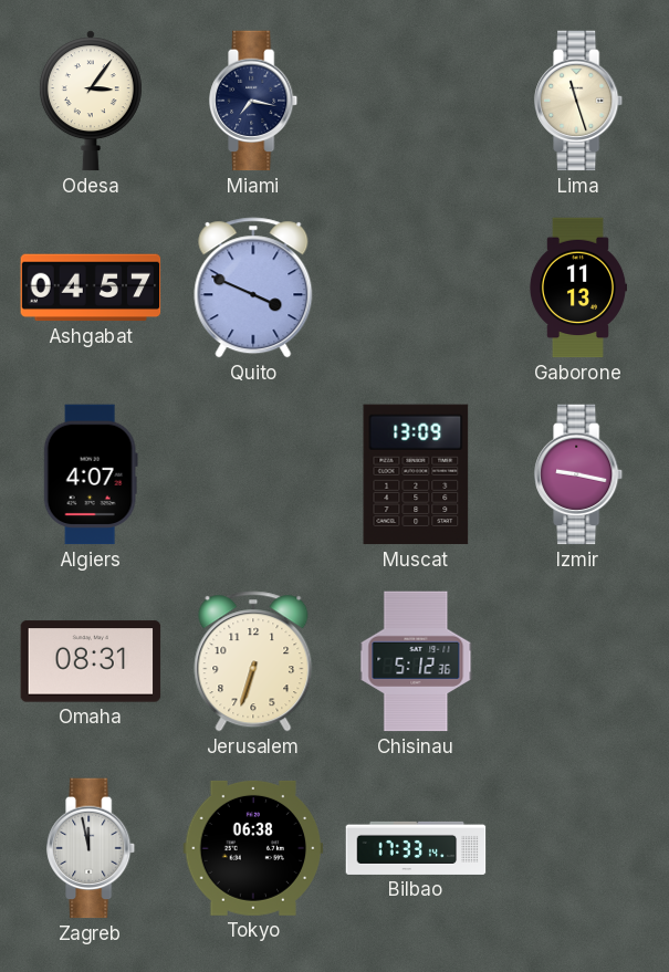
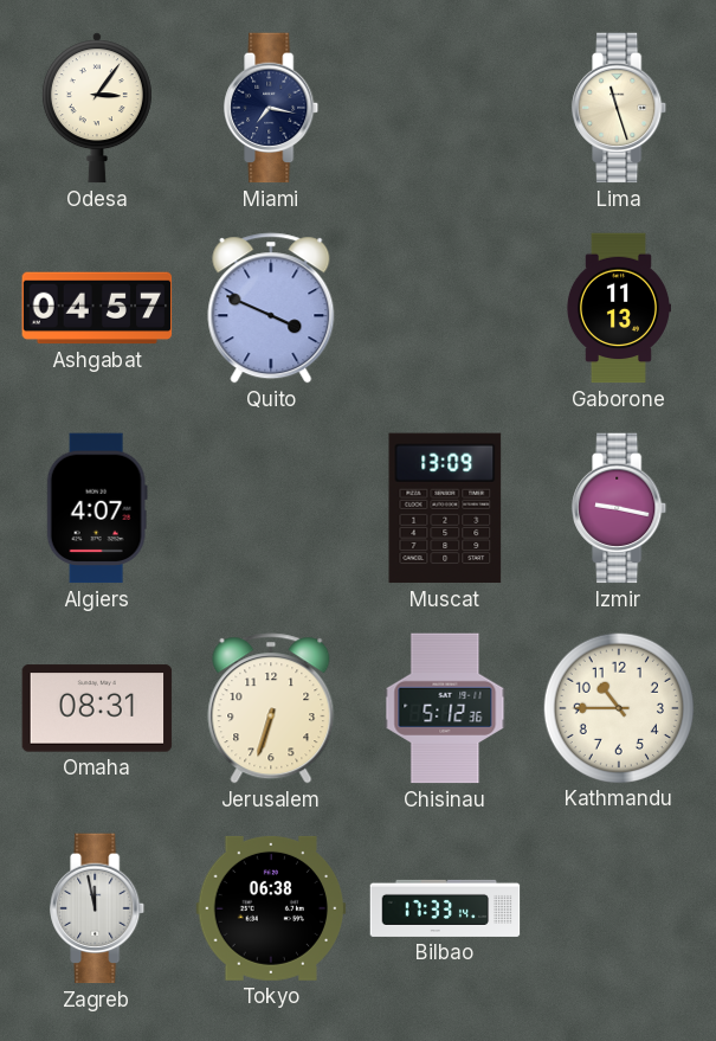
Kathmandu: none -> 10:45
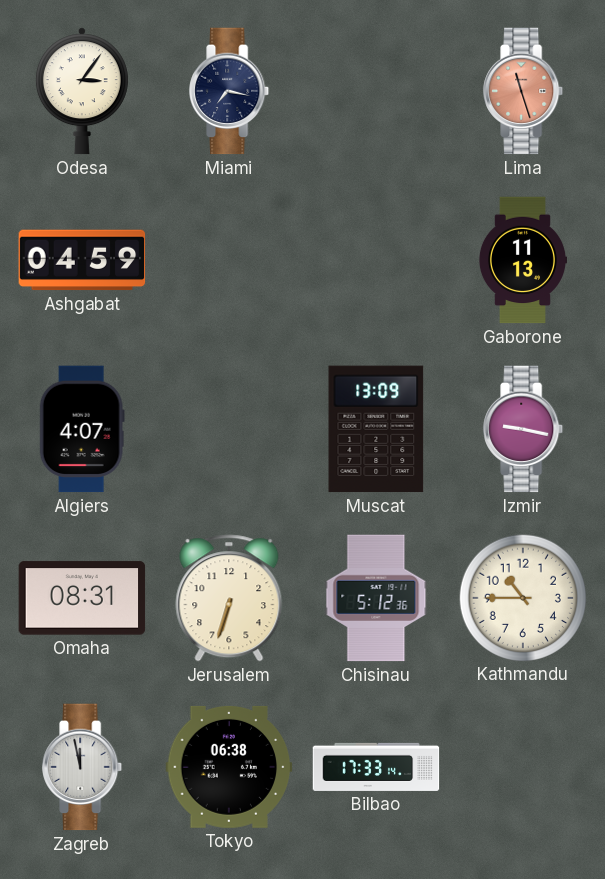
Lima dial: cream -> salmon
Ashgabat: 04:57 -> 04:59
Quito: 3:49 -> none
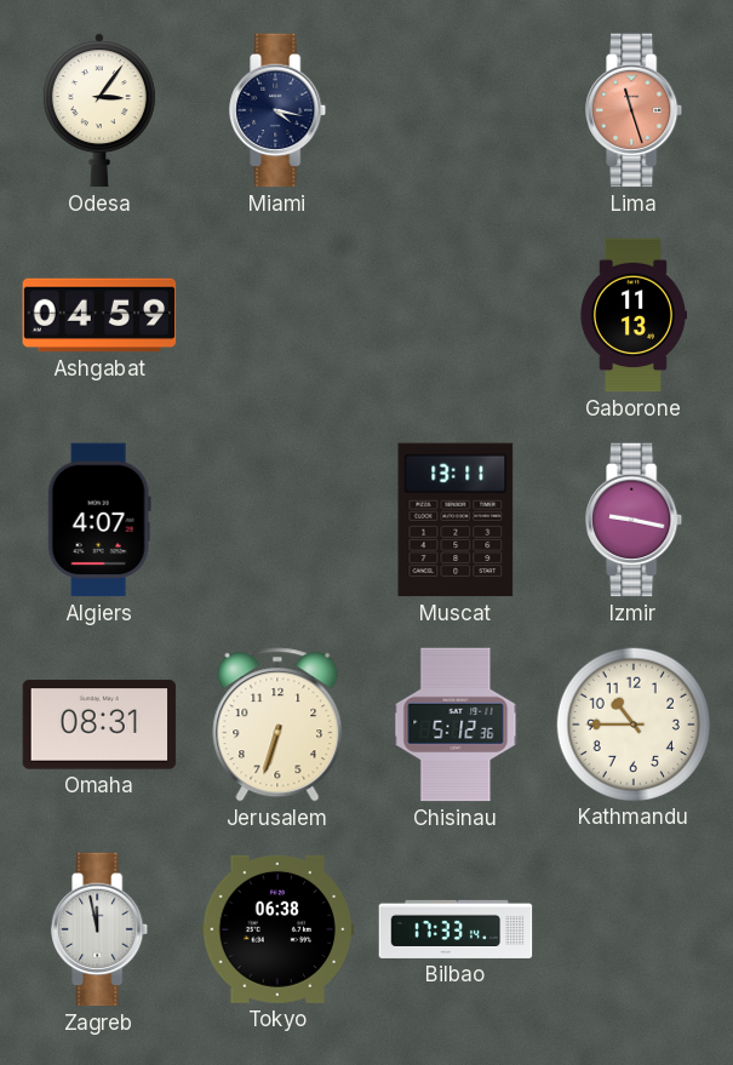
Miami: 7:17 -> 4:17
Muscat: 13:09 -> 13:11
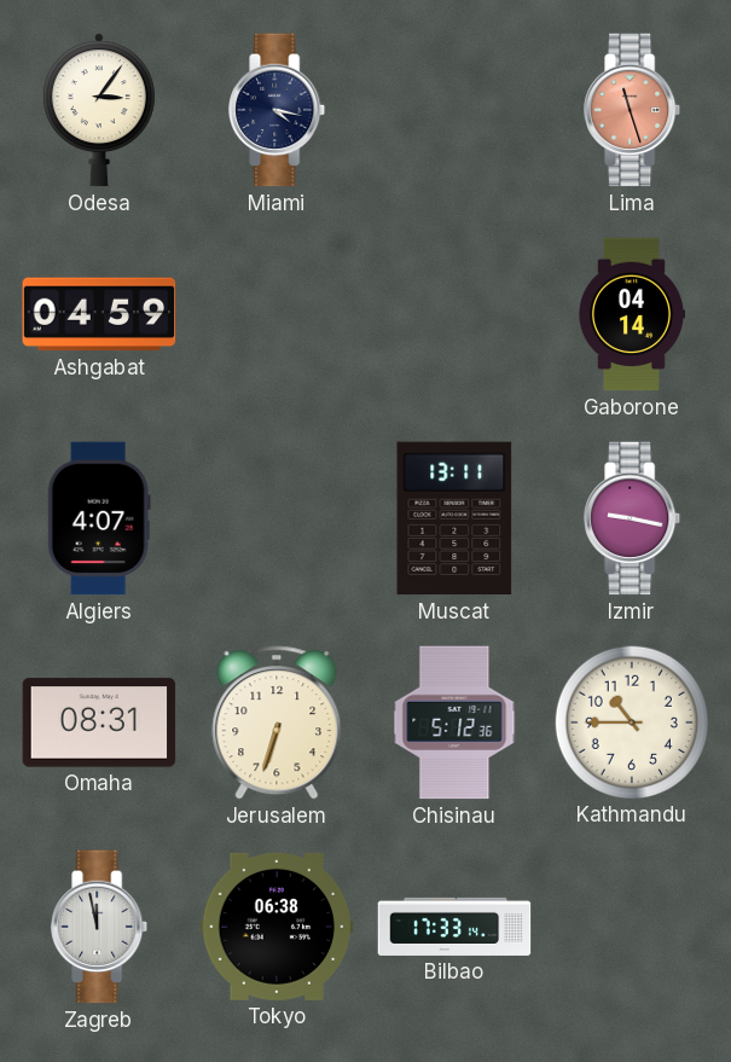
Gaborone: 11:13 -> 04:14
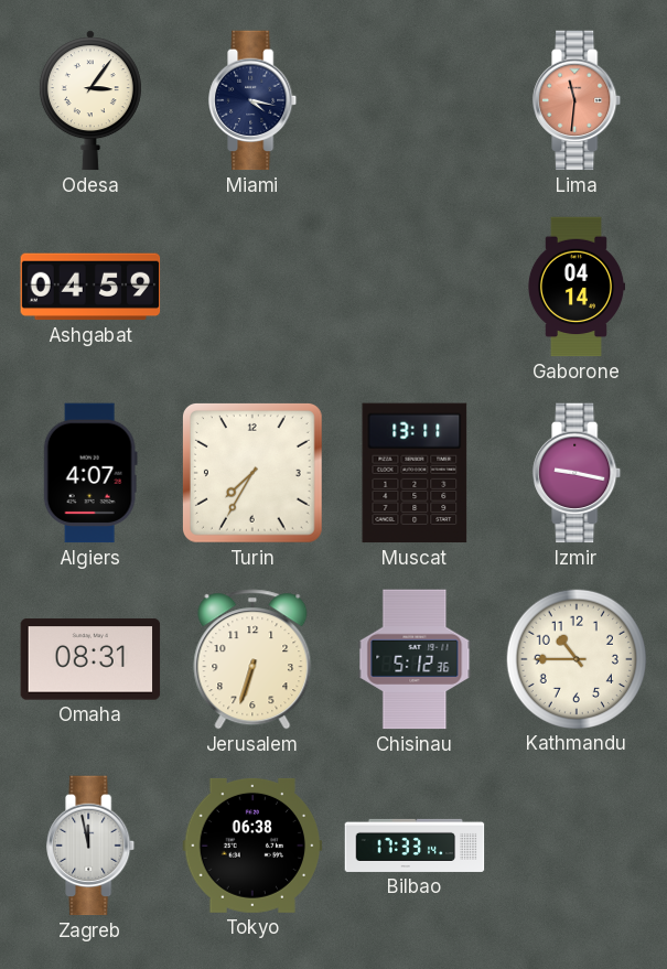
Lima: 11:27 -> 11:31
Turin: none -> 7:35
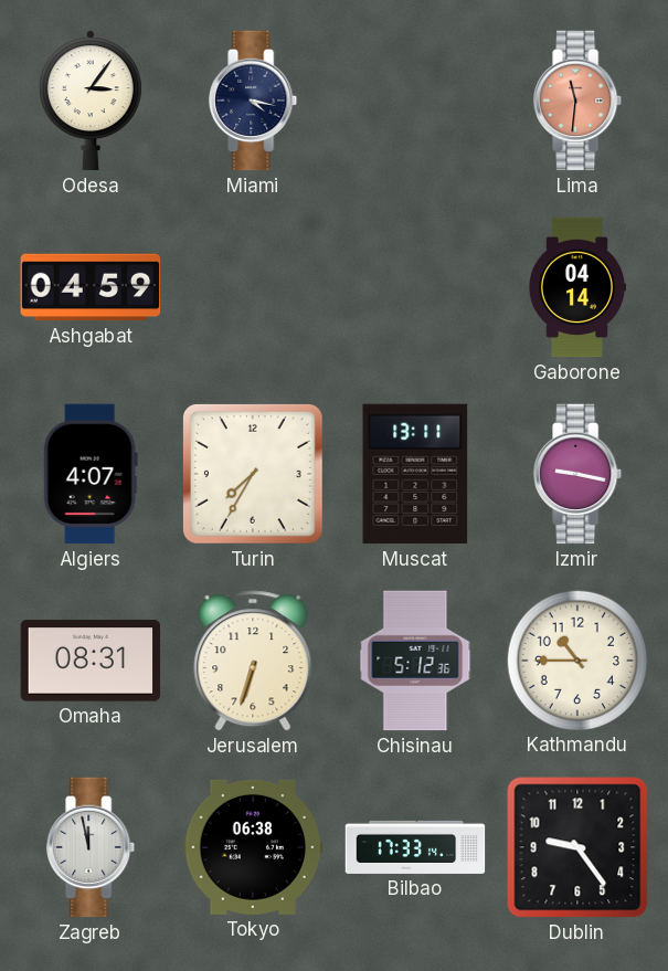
Dublin: none -> 9:24
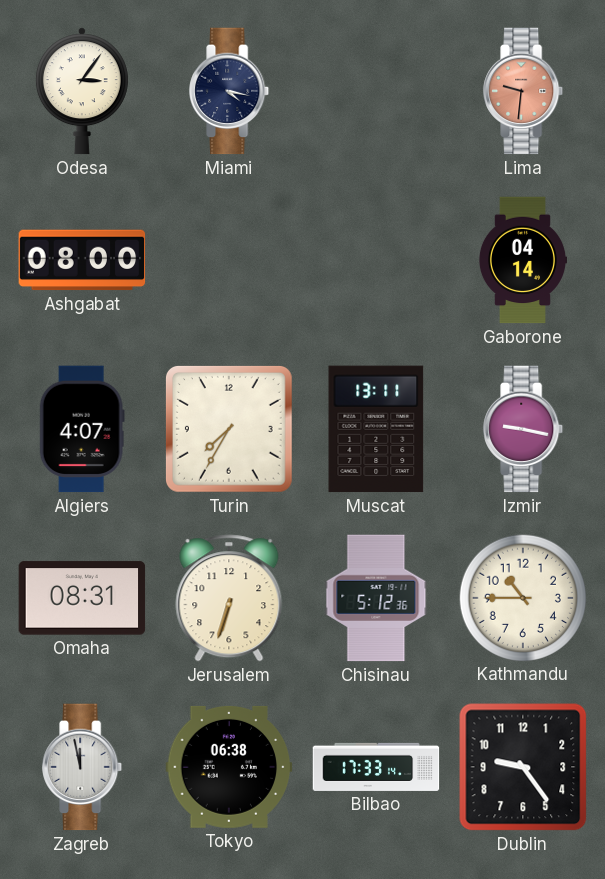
Lima: 11:31 -> 9:31
Ashgabat: 04:59 -> 08:00
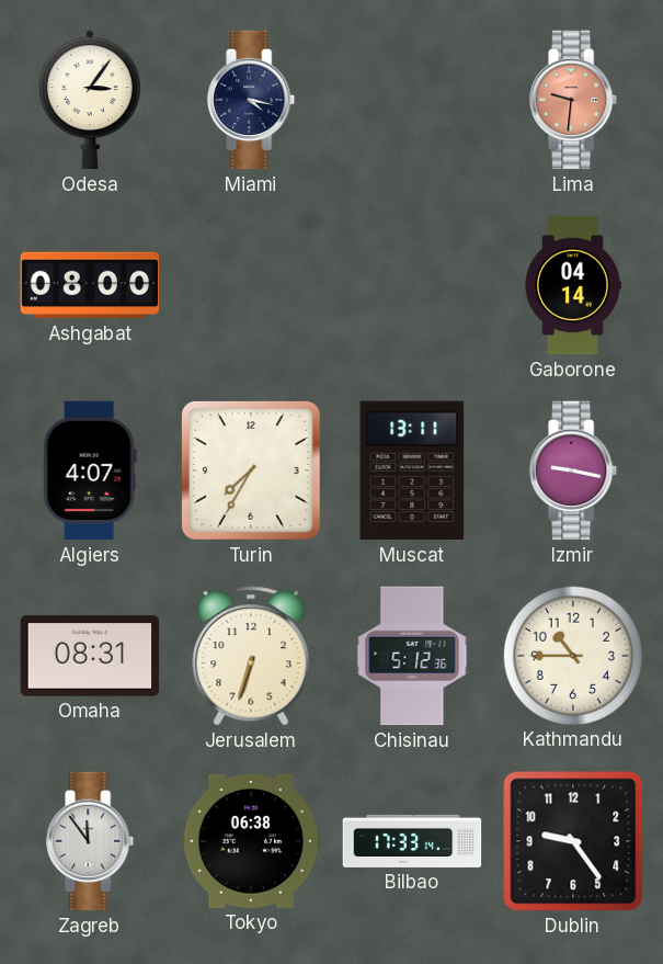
Zagreb: 11:58 -> 11:54
